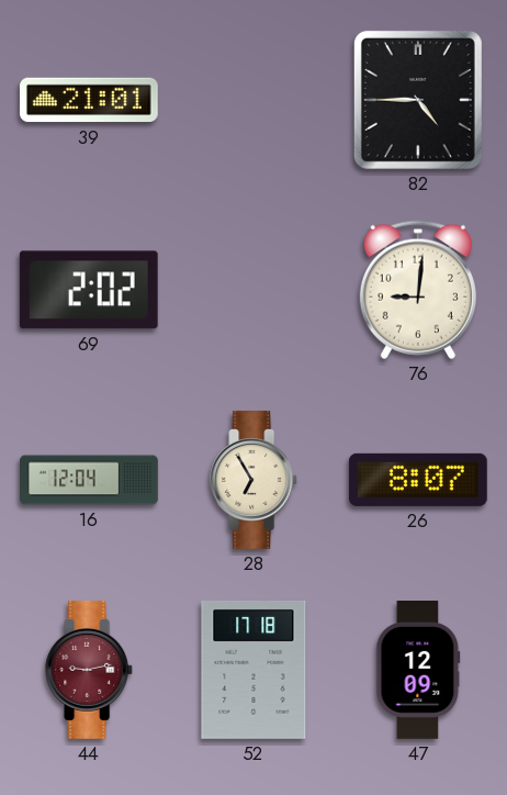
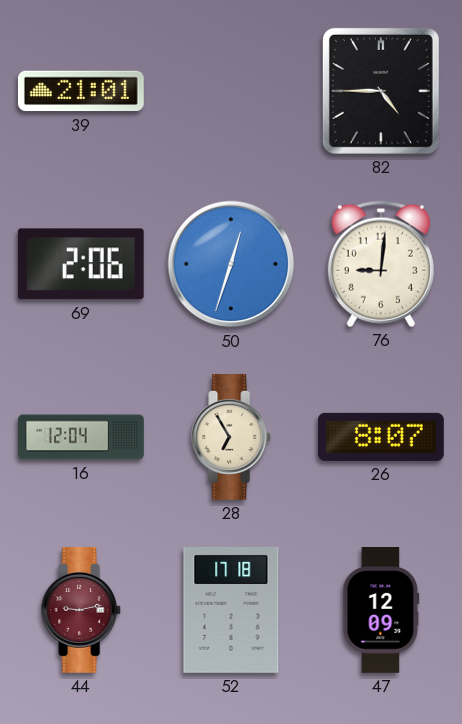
69: 2:02 -> 2:06
50: none -> 12:33
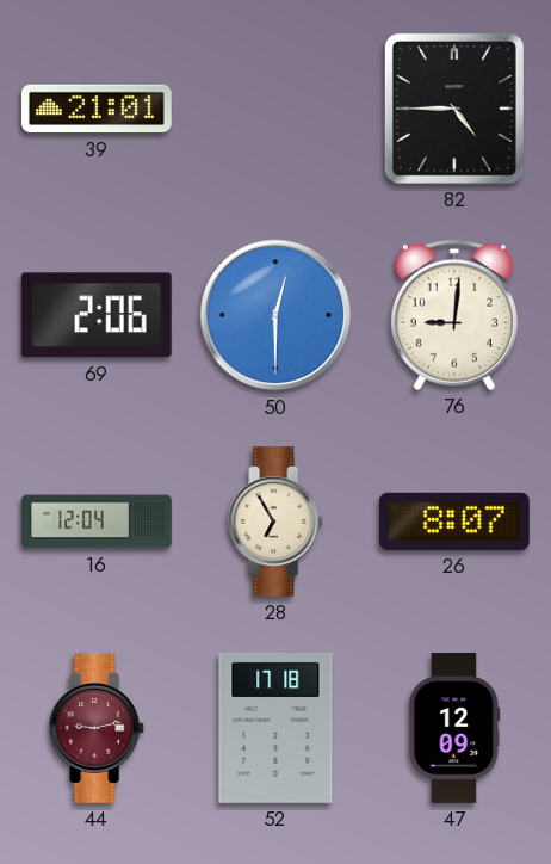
50: 12:33 -> 12:30
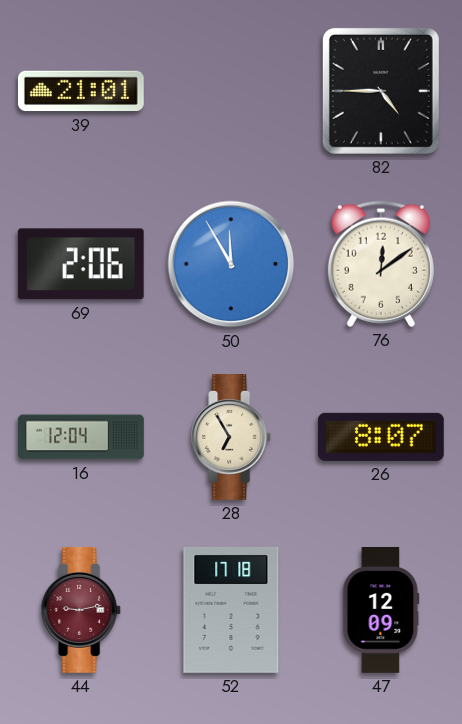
50: 12:30 -> 11:55
76: 9:01 -> 12:09
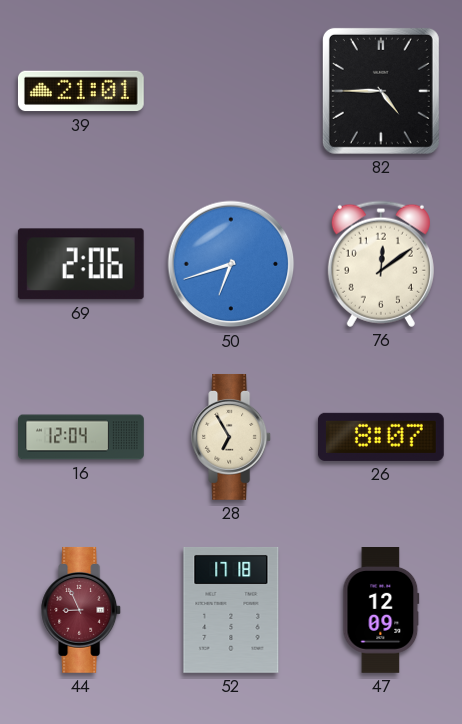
50: 11:55 -> 6:42
44: 9:13 -> 8:56
